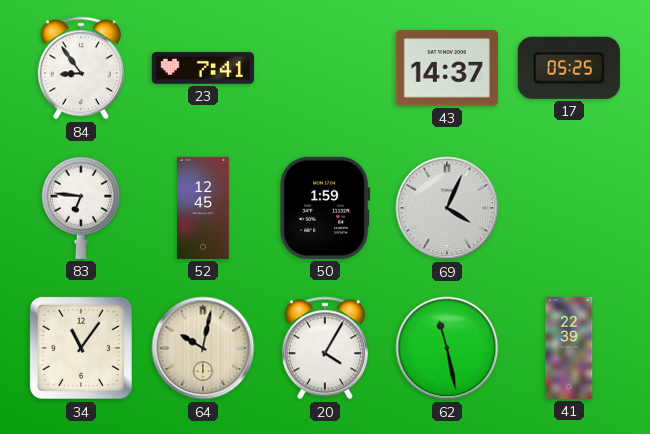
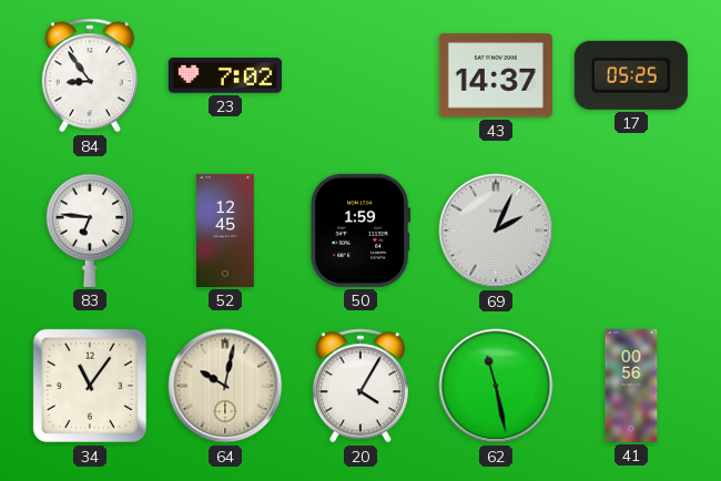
23: 7:41 -> 7:02
69: 4:04 -> 2:04
41: 22:39 -> 00:56
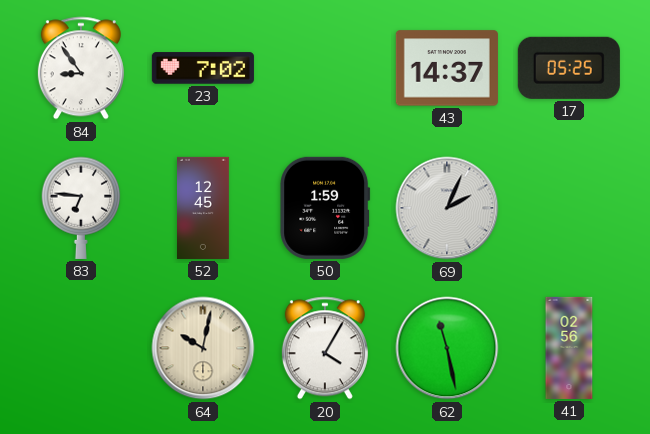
34: 11:06 -> none
41: 00:56 -> 02:56
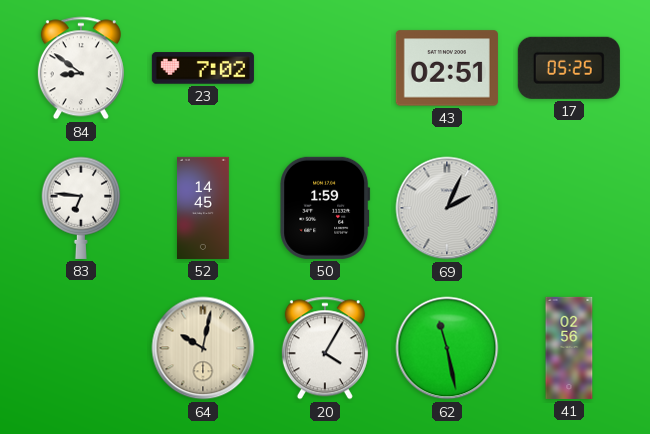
84: 8:54 -> 8:51
43: 14:37 -> 02:51
52: 12:45 -> 14:45
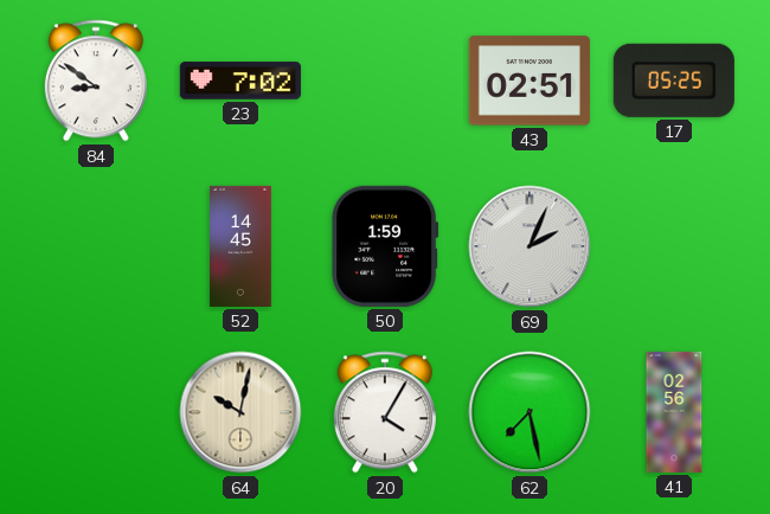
83: 6:46 -> none
62: 11:28 -> 7:28
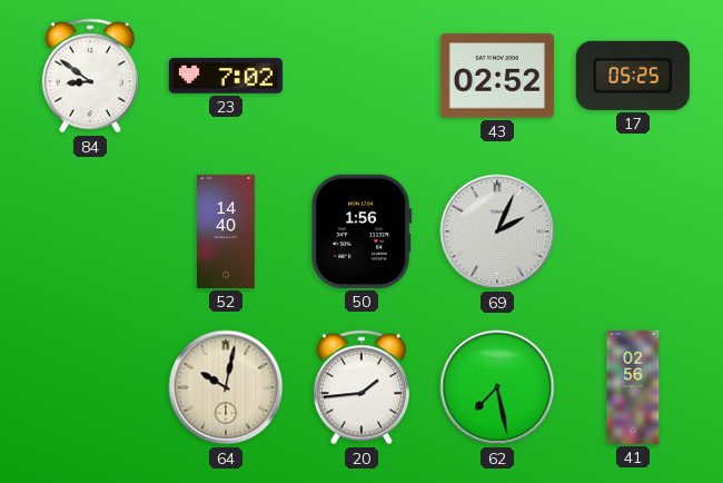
43: 02:51 -> 02:52
52: 14:45 -> 14:40
50: 1:59 -> 1:56
20: 4:05 -> 1:44
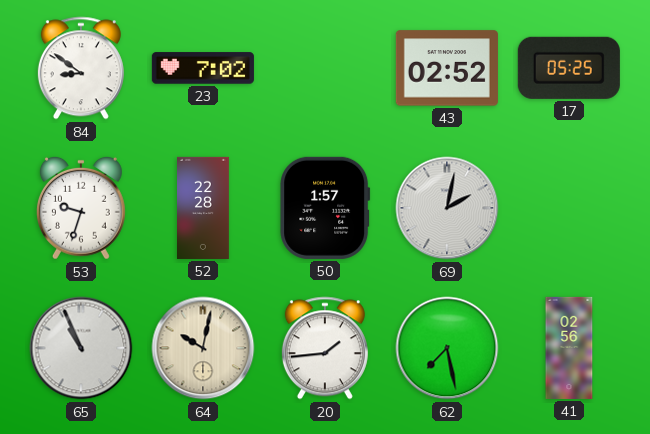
53: none -> 9:33
52: 14:40 -> 22:28
50: 1:56 -> 1:57
69: 2:04 -> 2:02
65: none -> 10:56
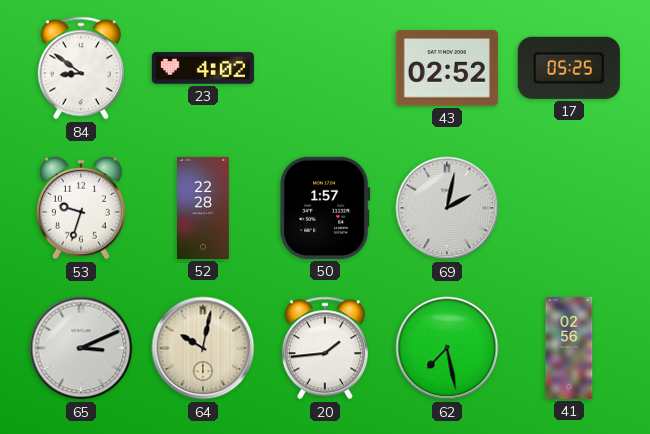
23: 7:02 -> 4:02
65: 10:56 -> 3:11
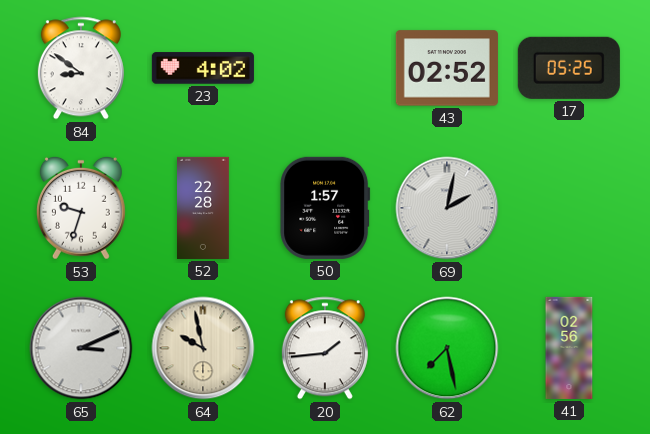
64: 10:02 -> 9:58
